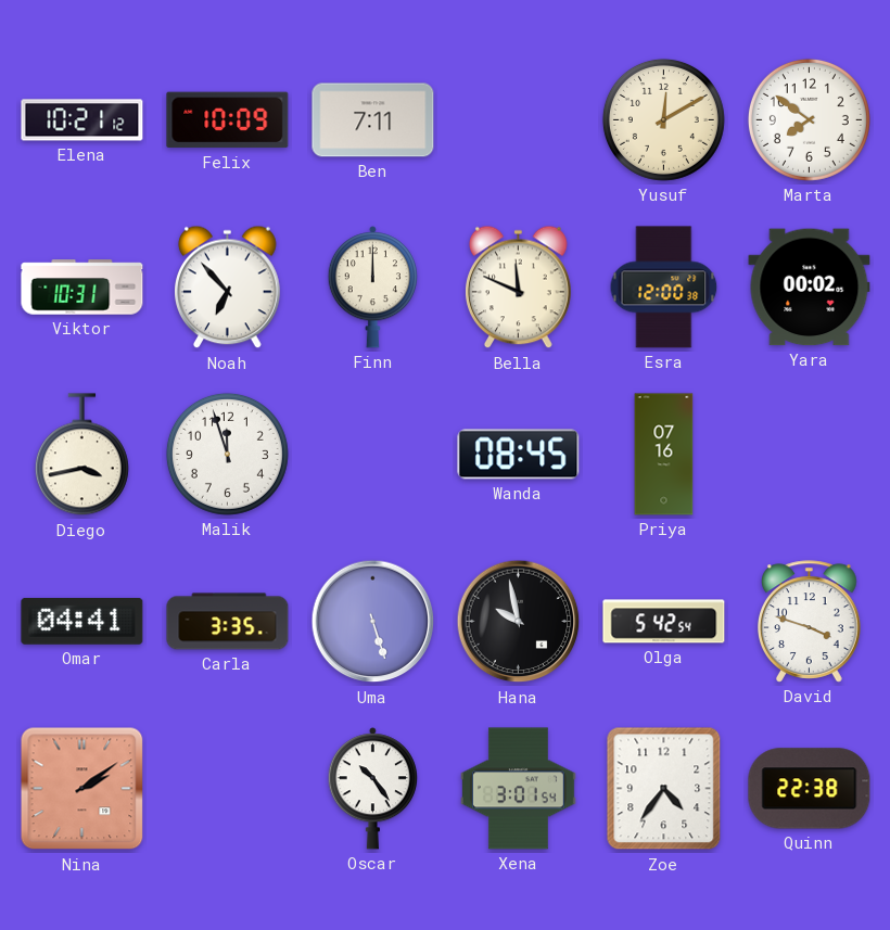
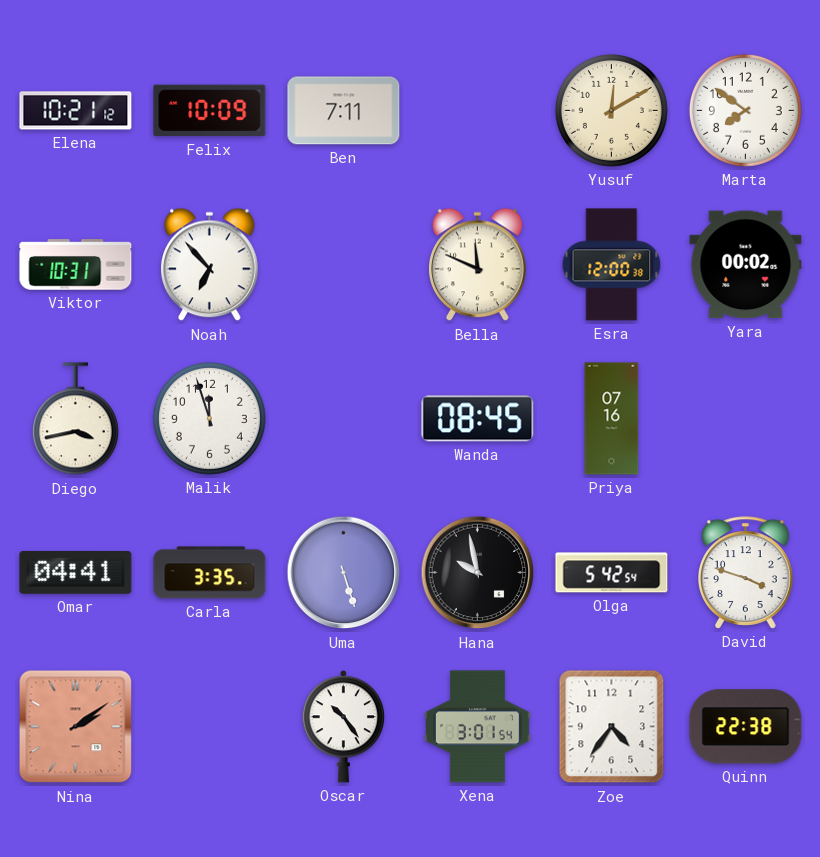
Finn: 12:00 -> none
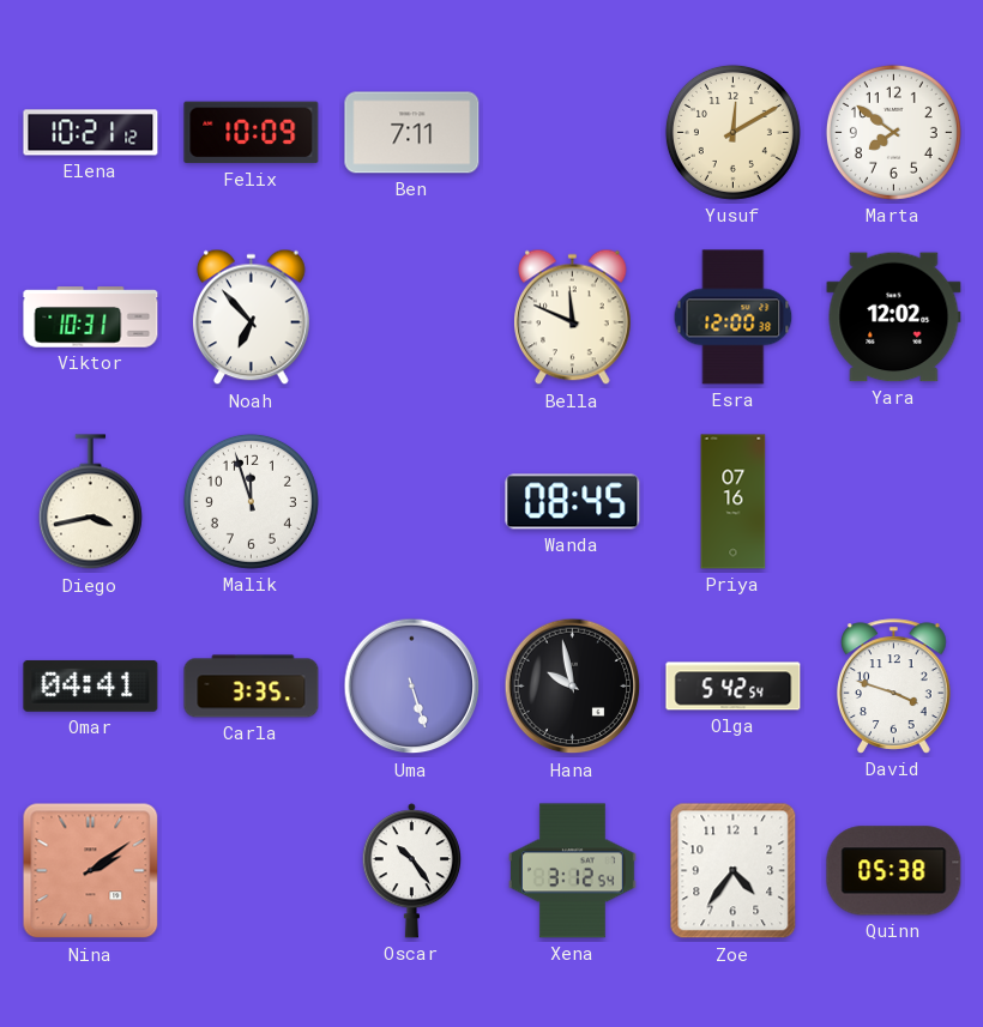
Yara: 00:02 -> 12:02
Xena: 3:01 -> 3:12
Quinn: 22:38 -> 05:38
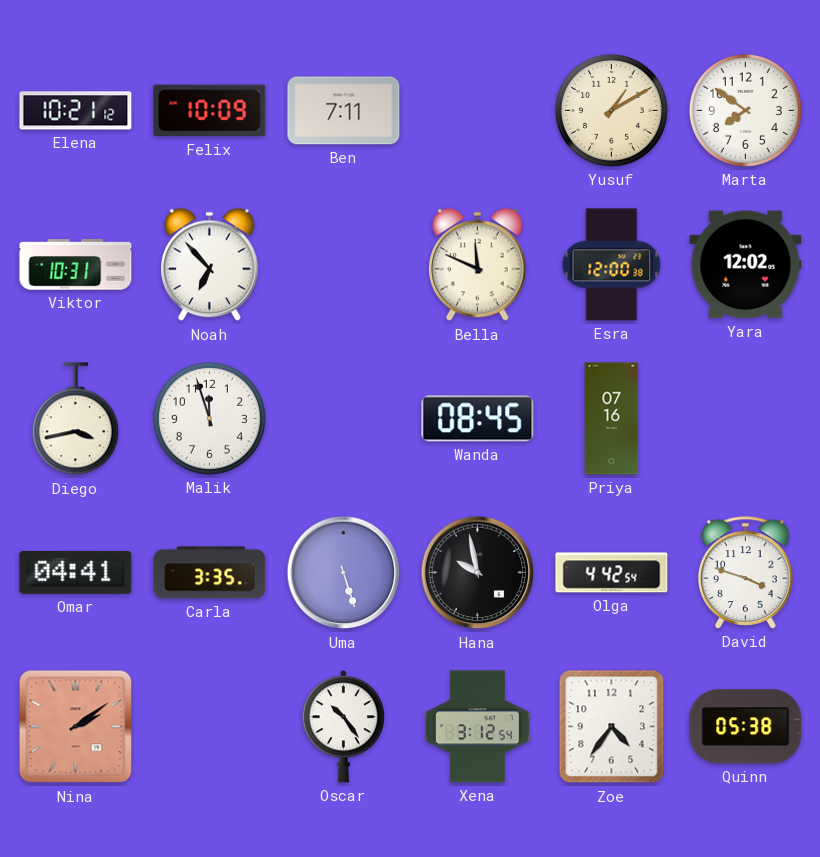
Yusuf: 12:10 -> 1:10
Olga: 5:42 -> 4:42
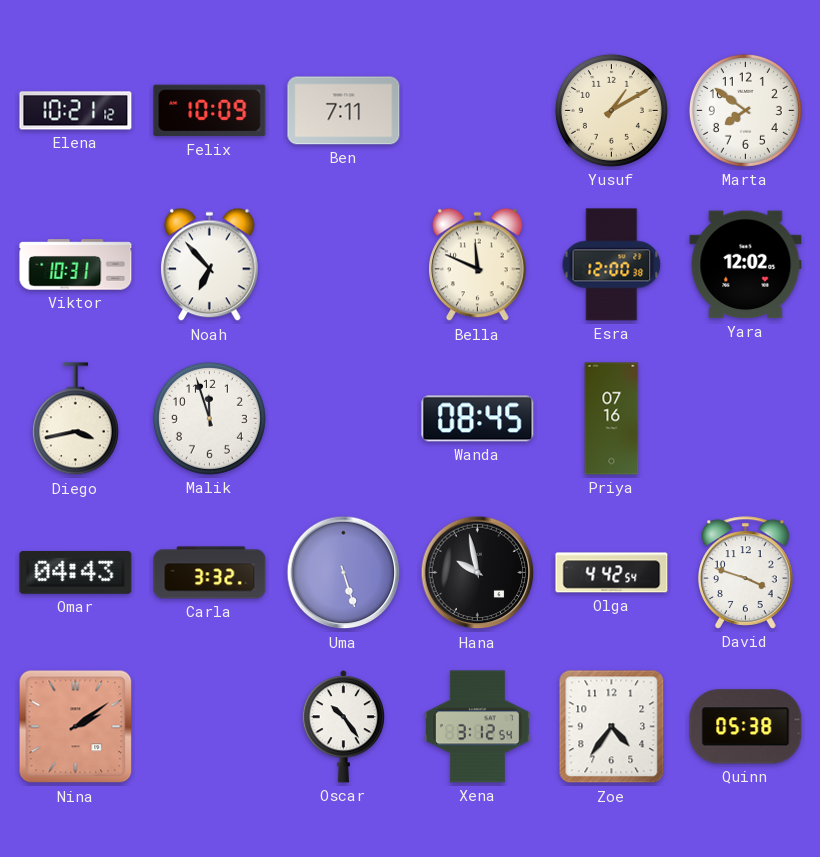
Omar: 04:41 -> 04:43
Carla: 3:35 -> 3:32
